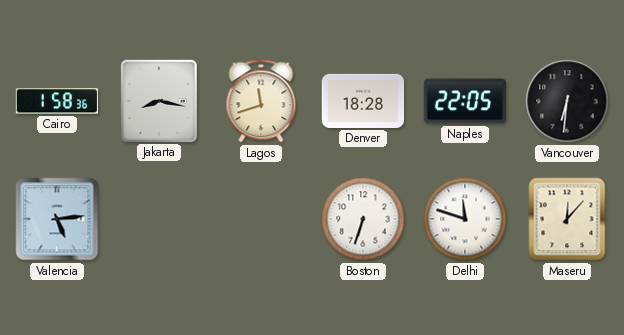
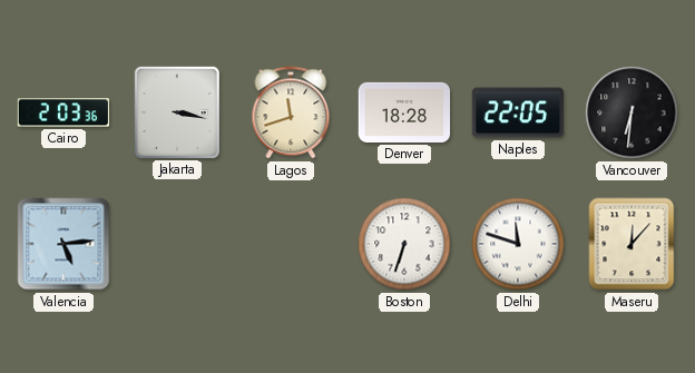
Cairo: 1:58 -> 2:03
Jakarta: 8:17 -> 3:17
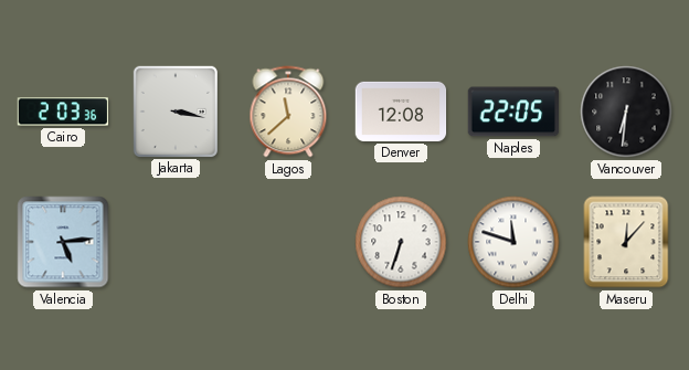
Lagos: 11:42 -> 11:38
Denver: 18:28 -> 12:08
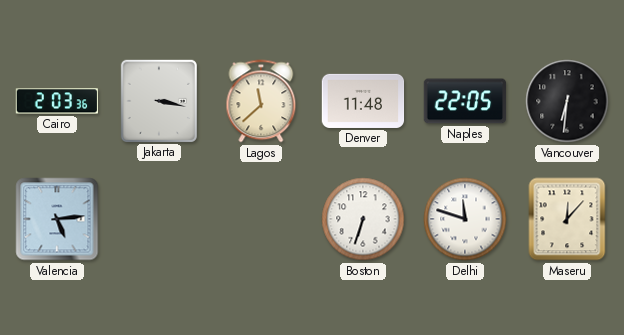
Denver: 12:08 -> 11:48
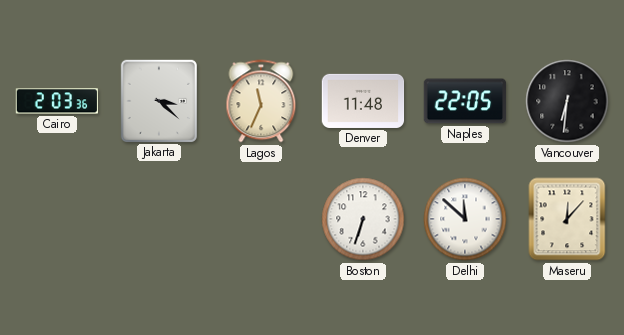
Jakarta: 3:17 -> 3:22
Lagos: 11:38 -> 11:34
Valencia: 5:14 -> none
Delhi: 11:48 -> 11:52
